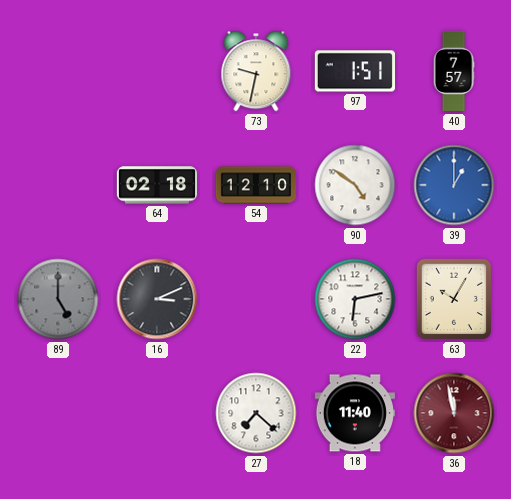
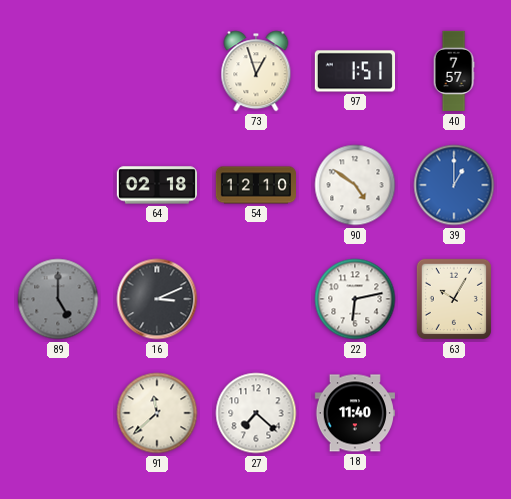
73: 9:32 -> 12:57
91: none -> 11:38
36: 11:58 -> none
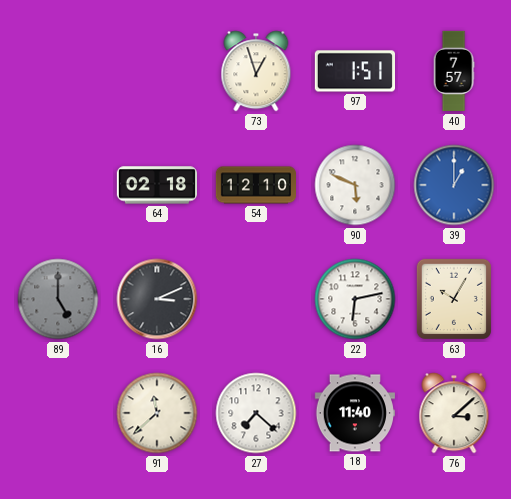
90: 4:51 -> 5:49
76: none -> 3:08
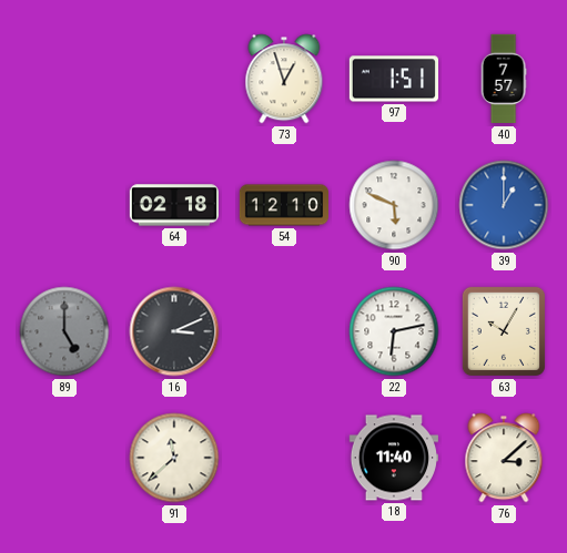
27: 7:22 -> none
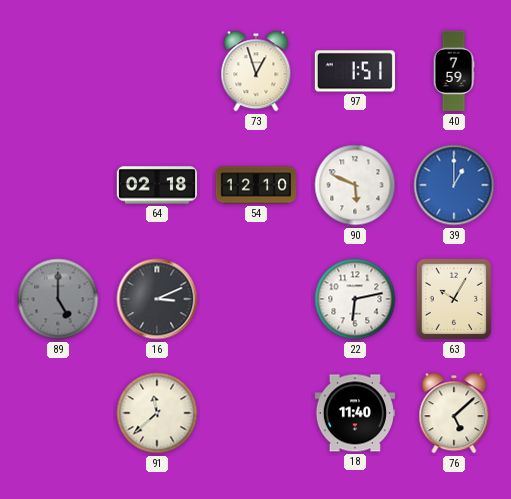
40: 7:57 -> 7:59
76: 3:08 -> 5:08
